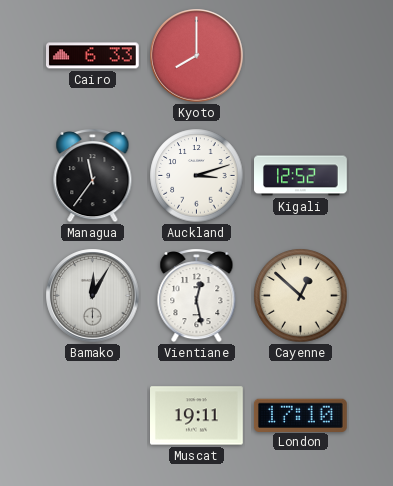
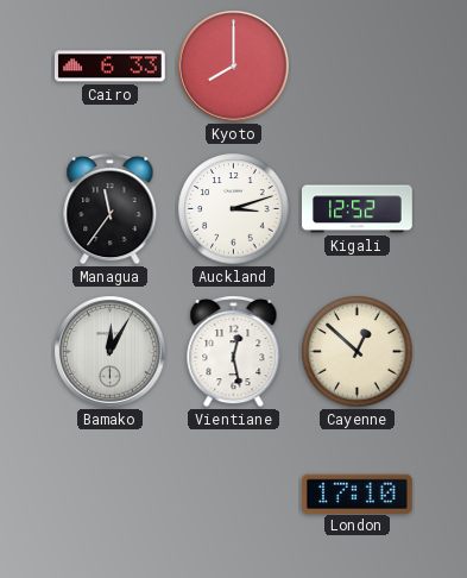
Muscat: 19:11 -> none
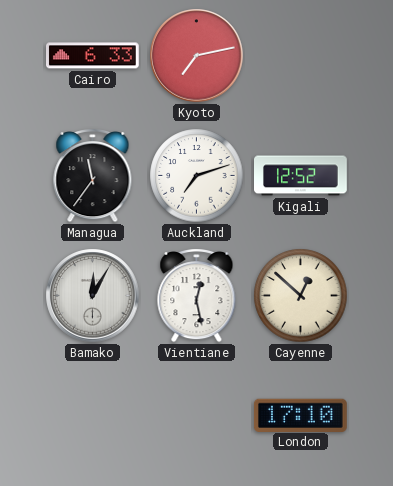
Kyoto: 8:00 -> 7:13
Auckland: 3:12 -> 7:12
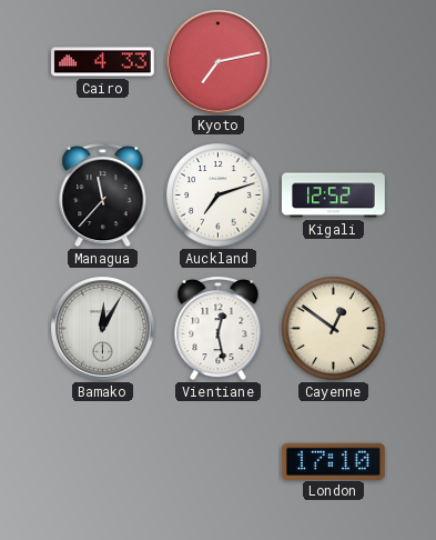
Cairo: 6:33 -> 4:33
Managua: 11:36 -> 11:37
Cayenne: 12:52 -> 12:51
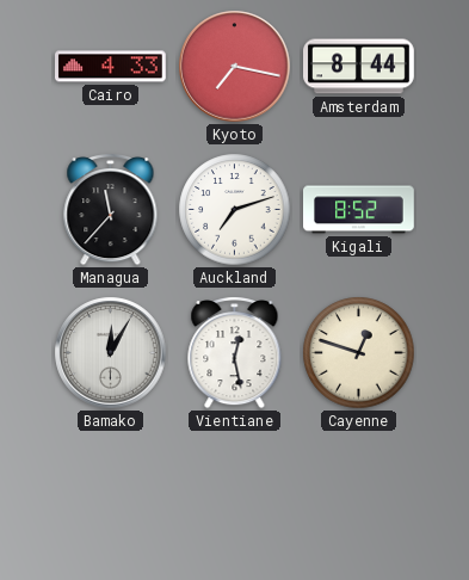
Kyoto: 7:13 -> 7:17
Amsterdam: none -> 8:44
Kigali: 12:52 -> 8:52
Cayenne: 12:51 -> 12:48
London: 17:10 -> none
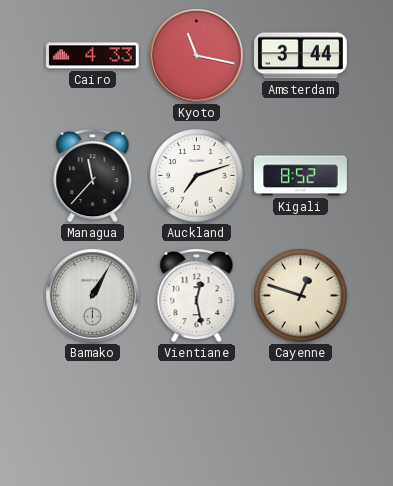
Kyoto: 7:17 -> 11:17
Amsterdam: 8:44 -> 3:44
Bamako: 12:05 -> 1:05
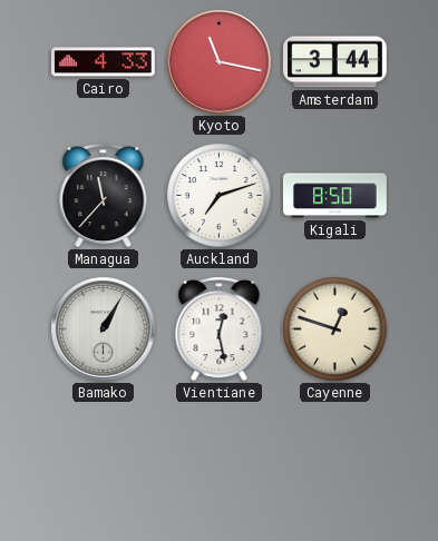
Kigali: 8:52 -> 8:50
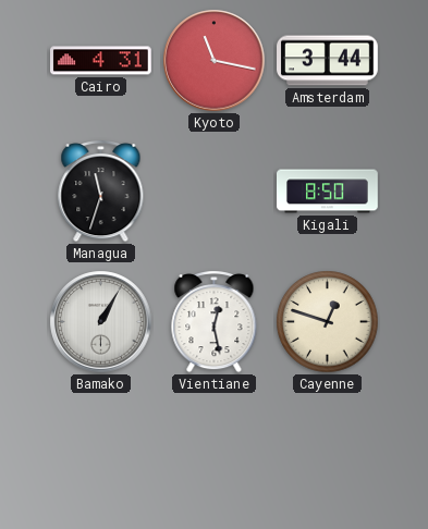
Cairo: 4:33 -> 4:31
Managua: 11:37 -> 11:33
Auckland: 7:12 -> none
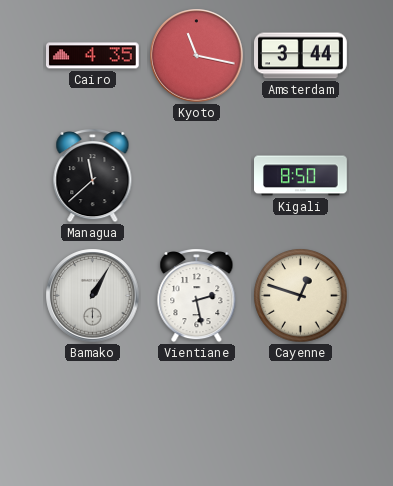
Cairo: 4:31 -> 4:35
Managua: 11:33 -> 11:38
Vientiane: 12:28 -> 2:28
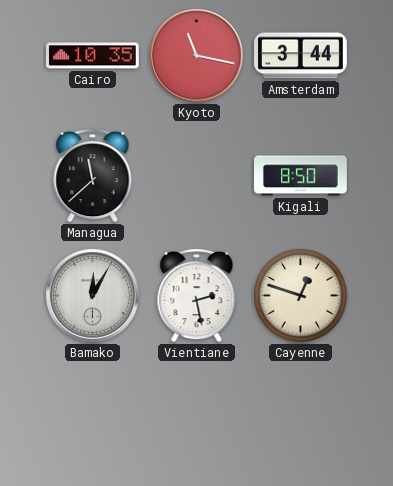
Cairo: 4:35 -> 10:35
Bamako: 1:05 -> 12:05
